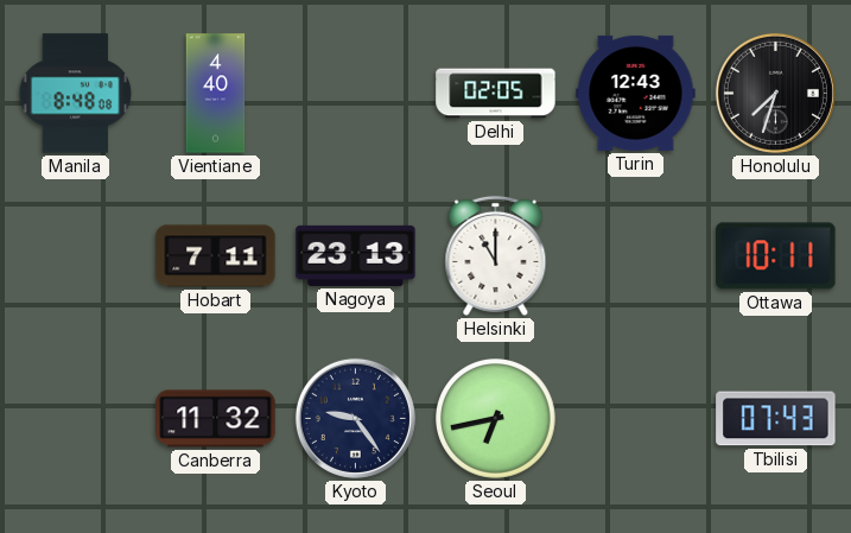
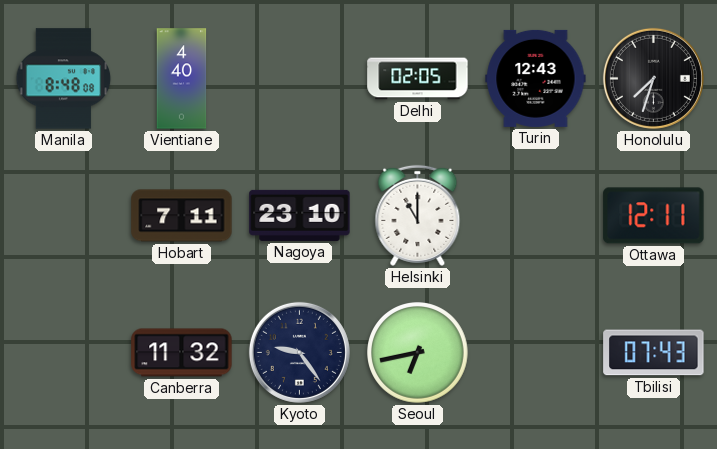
Nagoya: 23:13 -> 23:10
Ottawa: 10:11 -> 12:11
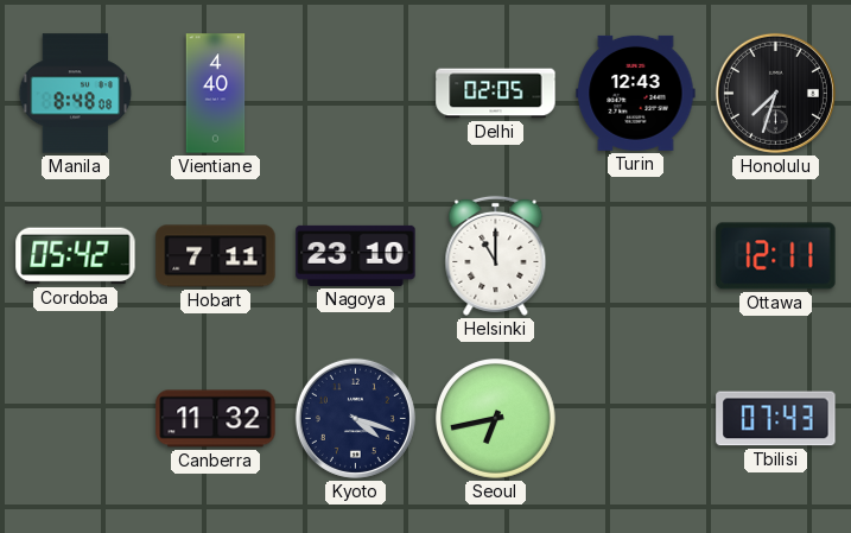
Cordoba: none -> 05:42
Kyoto: 9:24 -> 4:18
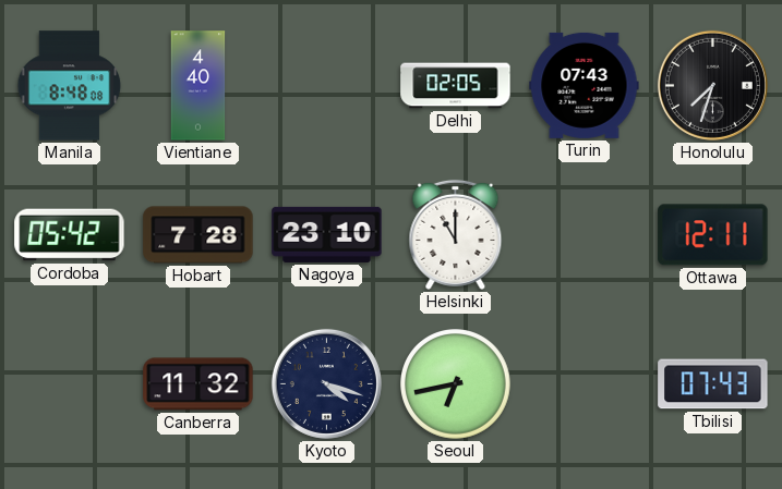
Turin: 12:43 -> 07:43
Hobart: 7:11 -> 7:28
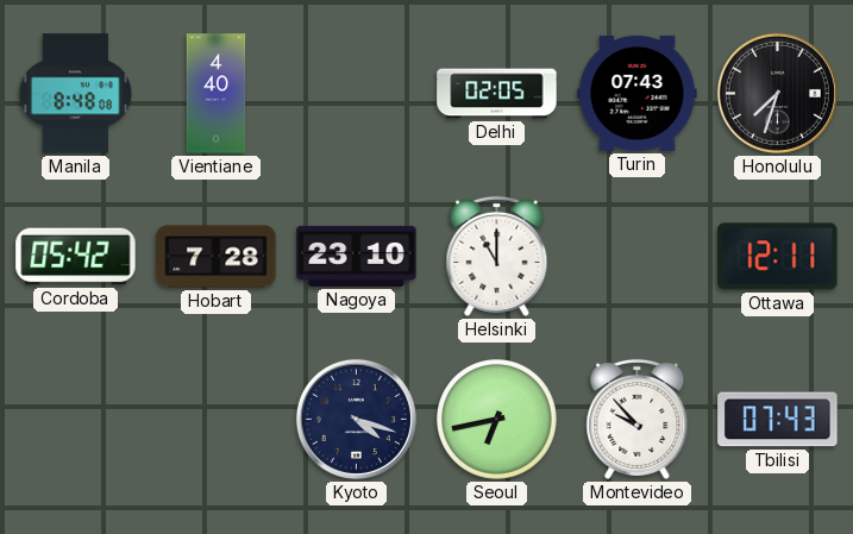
Canberra: 11:32 -> none
Montevideo: none -> 9:53
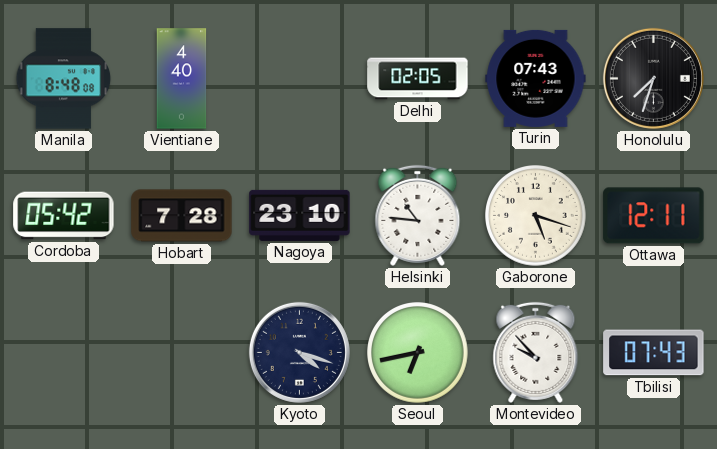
Helsinki: 11:00 -> 10:46
Gaborone: none -> 5:18
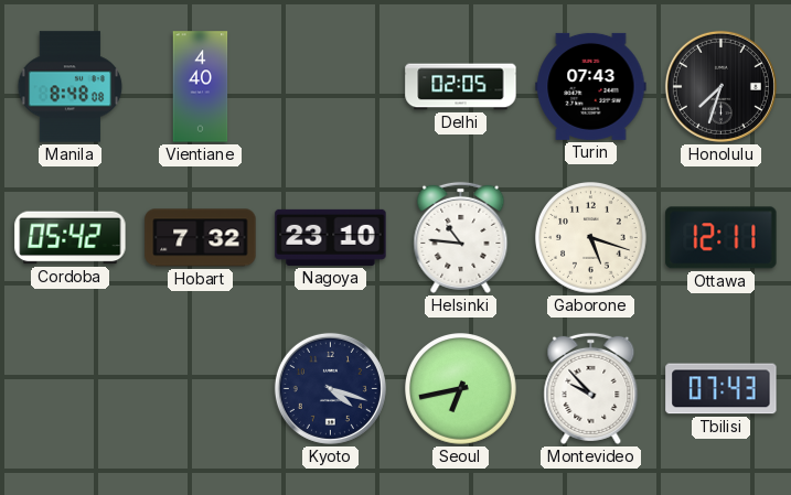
Hobart: 7:28 -> 7:32
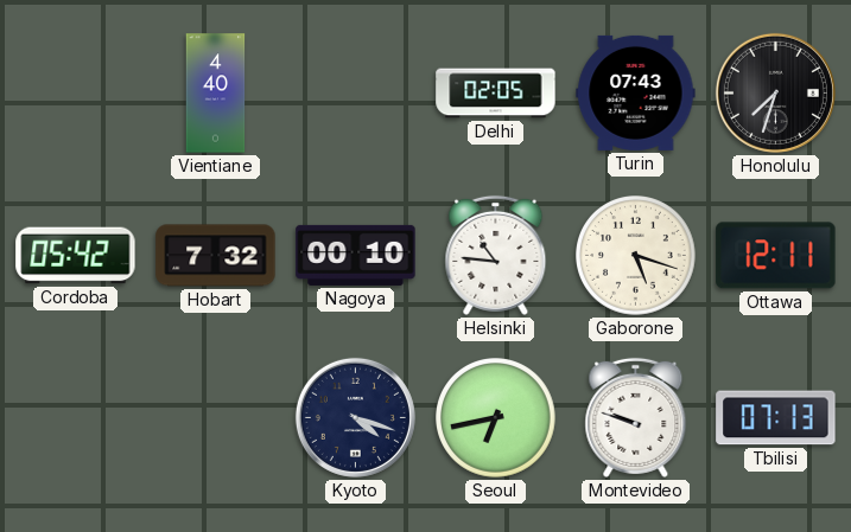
Manila: 8:48 -> none
Nagoya: 23:10 -> 00:10
Montevideo: 9:53 -> 9:48
Tbilisi: 07:43 -> 07:13
